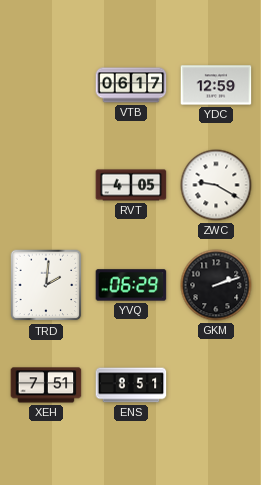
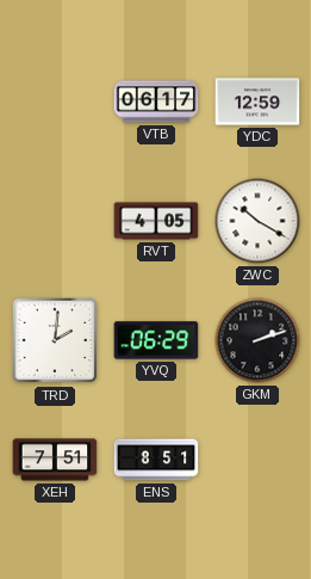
ZWC: 9:20 -> 10:20
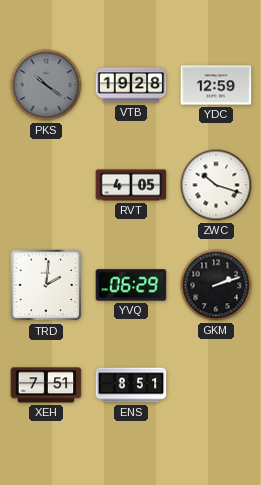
PKS: none -> 10:21
VTB: 06:17 -> 19:28
ZWC: 10:20 -> 10:18
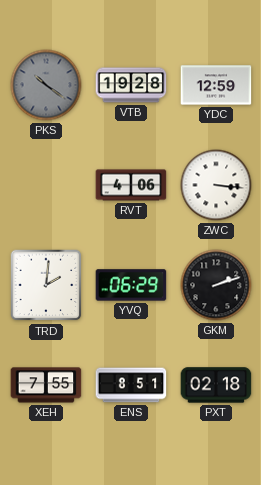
RVT: 4:05 -> 4:06
ZWC: 10:18 -> 3:16
XEH: 7:51 -> 7:55
PXT: none -> 02:18
